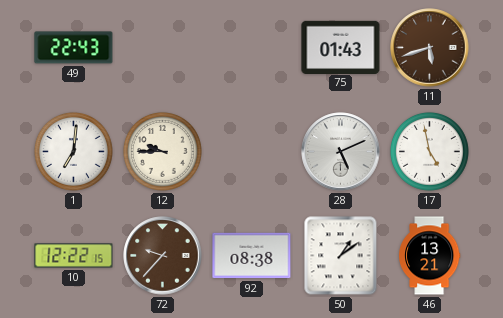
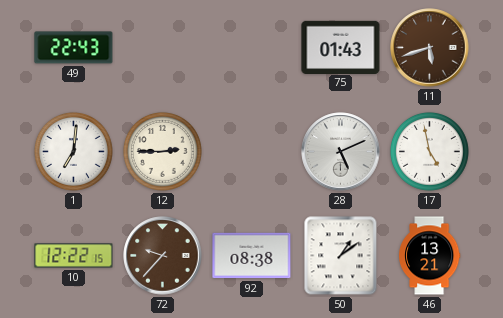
12: 9:45 -> 2:45
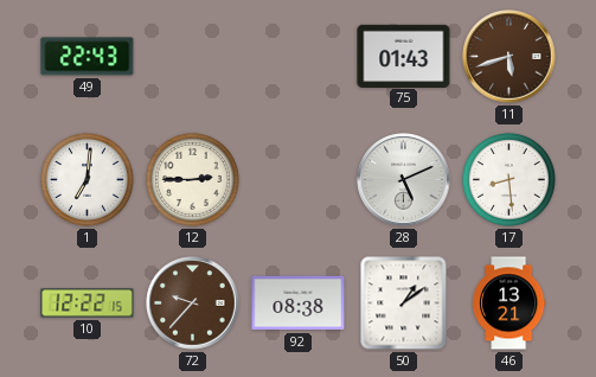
17: 4:58 -> 8:29
